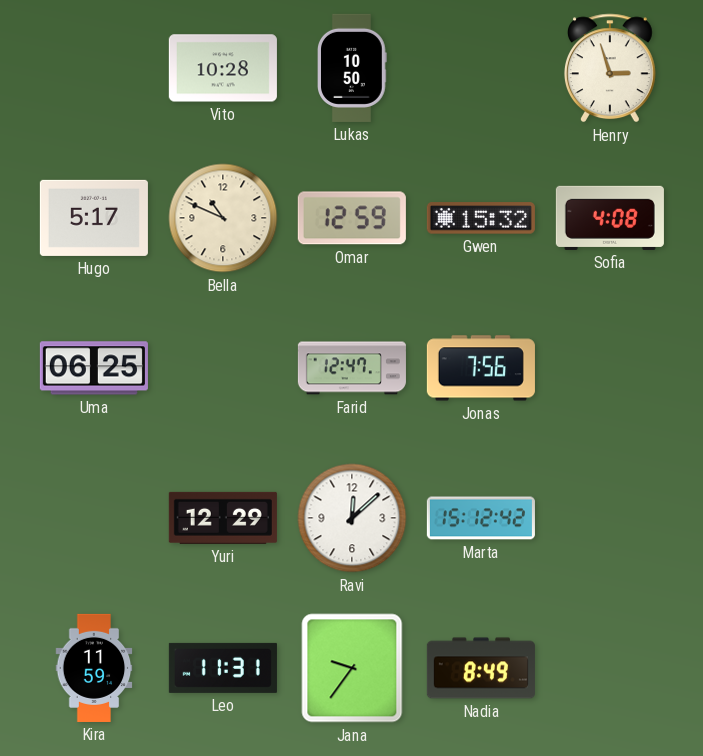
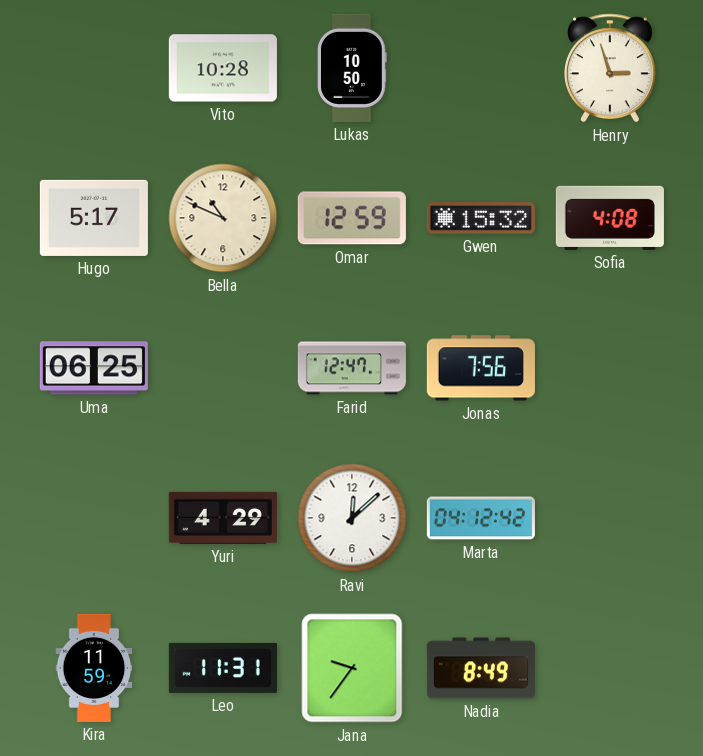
Yuri: 12:29 -> 4:29
Marta: 15:12 -> 04:12
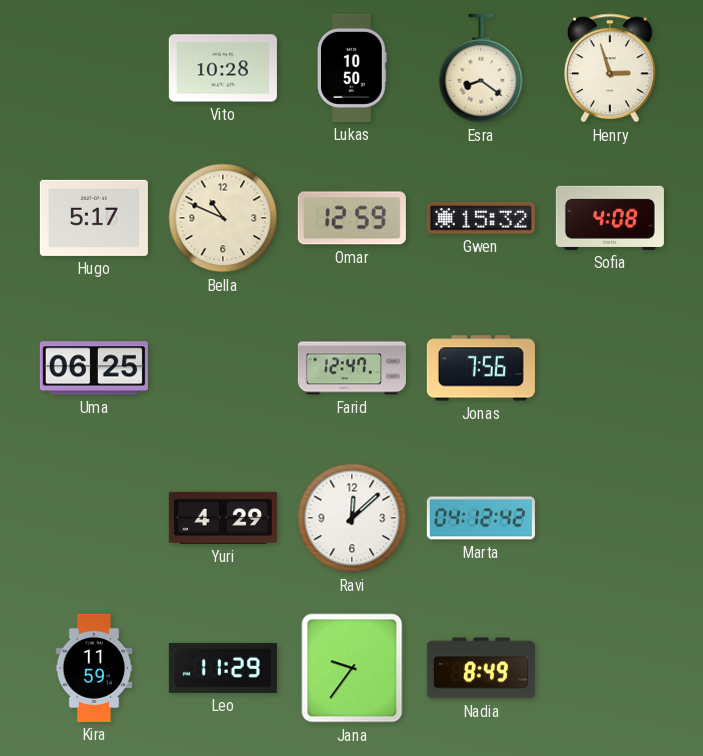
Esra: none -> 8:21
Leo: 11:31 -> 11:29
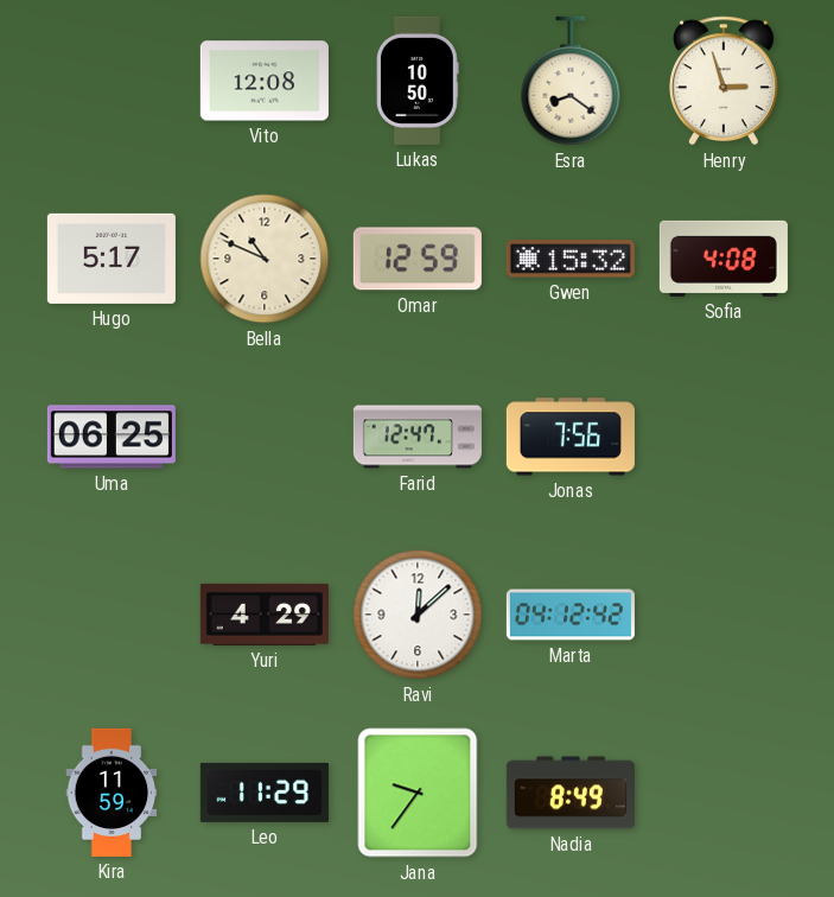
Vito: 10:28 -> 12:08
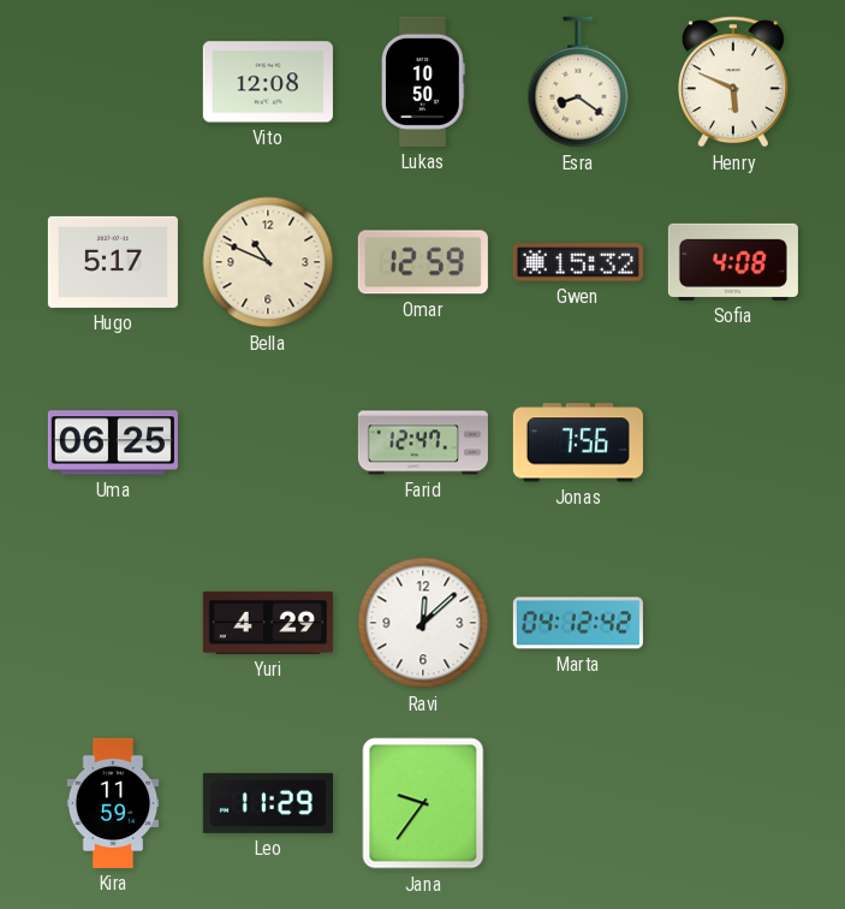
Henry: 2:57 -> 5:49
Nadia: 8:49 -> none
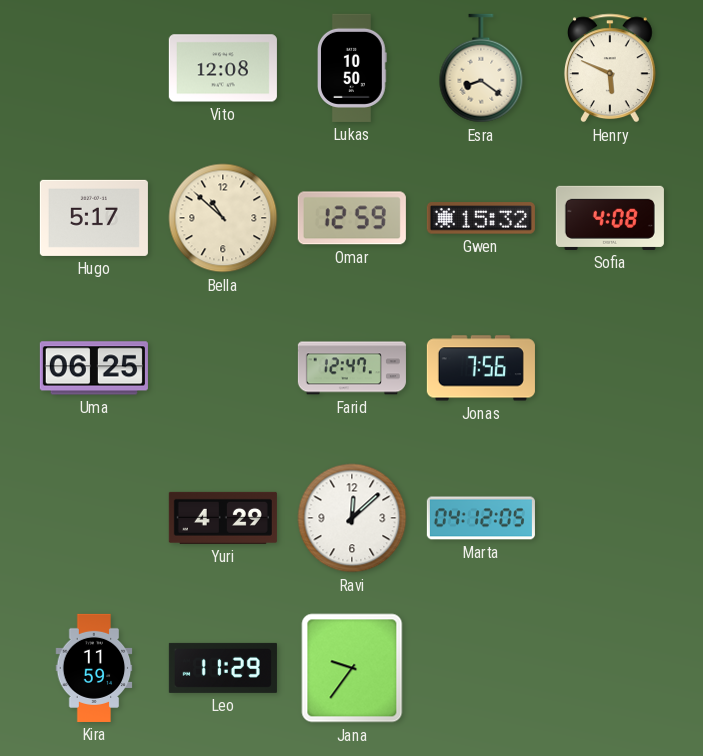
Bella: 10:49 -> 10:52
Marta: 04:12:42 -> 04:12:05
